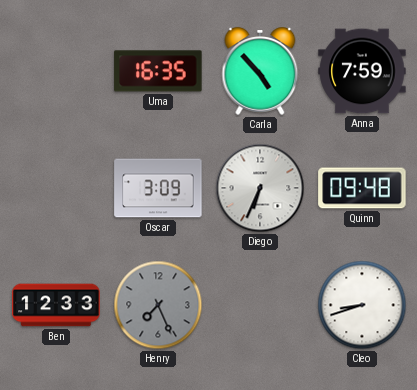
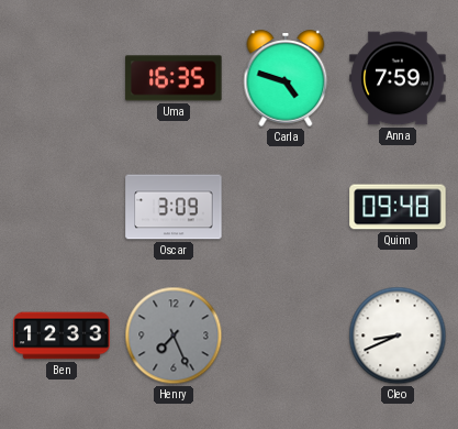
Carla: 4:53 -> 4:48
Diego: 6:34 -> none
Cleo: 8:42 -> 8:41
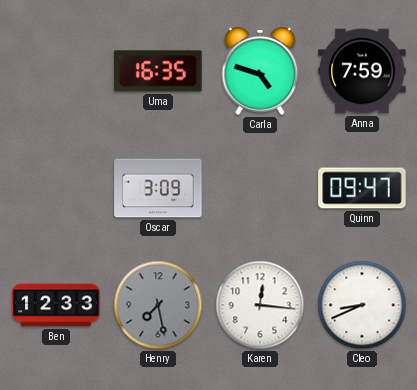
Quinn: 09:48 -> 09:47
Henry: 7:26 -> 7:28
Karen: none -> 12:16
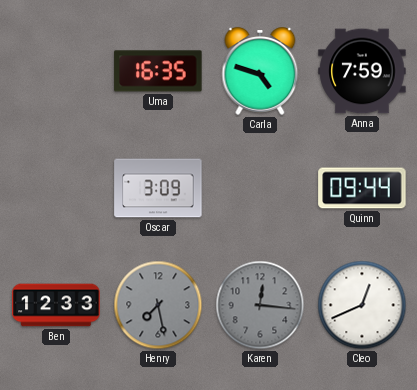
Quinn: 09:47 -> 09:44
Karen dial: white -> grey
Cleo: 8:41 -> 12:41
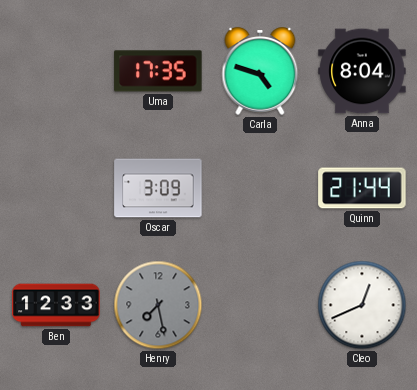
Uma: 16:35 -> 17:35
Anna: 7:59 -> 8:04
Quinn: 09:44 -> 21:44
Karen: 12:16 -> none
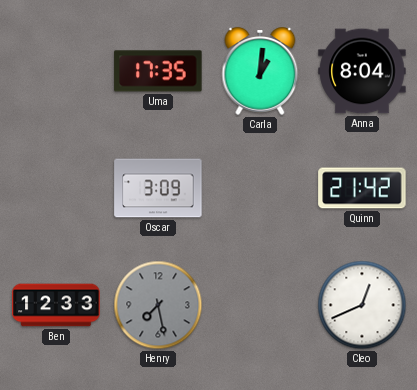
Carla: 4:48 -> 1:01
Quinn: 21:44 -> 21:42
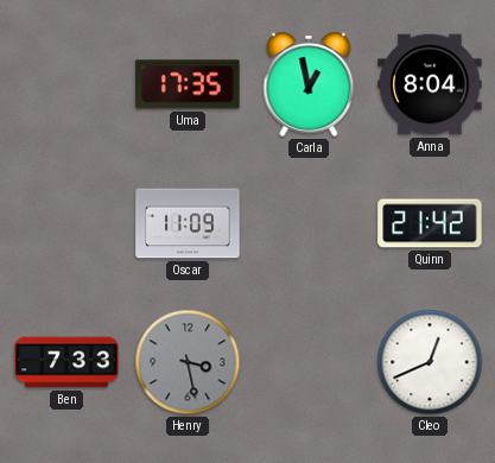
Carla: 1:01 -> 12:58
Oscar: 3:09 -> 11:09
Ben: 12:33 -> 7:33
Henry: 7:28 -> 3:28
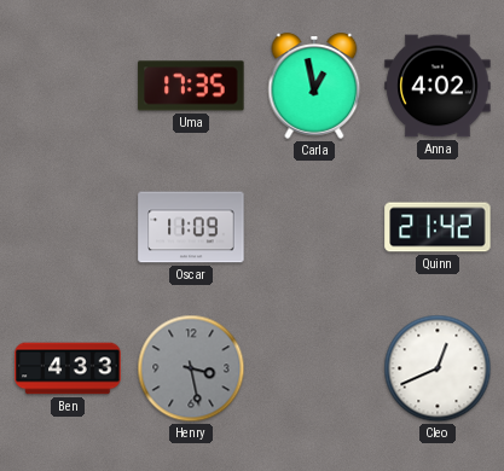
Anna: 8:04 -> 4:02
Ben: 7:33 -> 4:33
